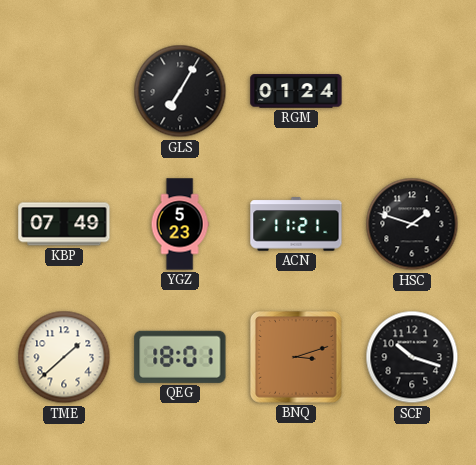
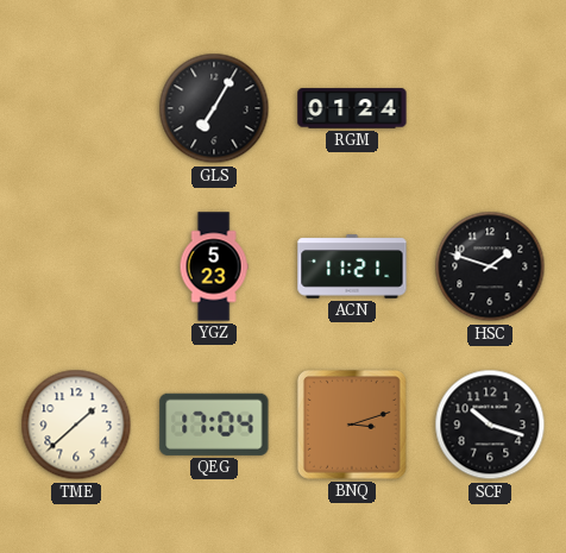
KBP: 07:49 -> none
QEG: 18:01 -> 17:04
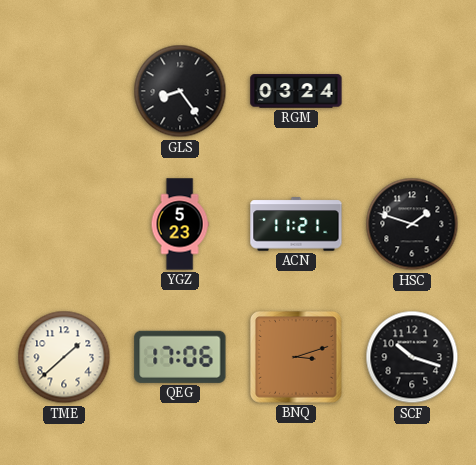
GLS: 7:05 -> 8:24
RGM: 01:24 -> 03:24
QEG: 17:04 -> 17:06
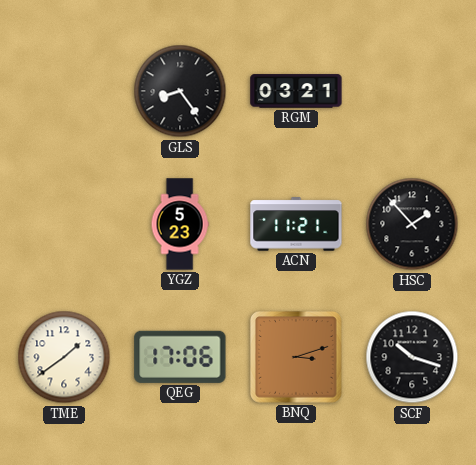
RGM: 03:24 -> 03:21
HSC: 1:48 -> 1:53
TME: 1:38 -> 1:39
